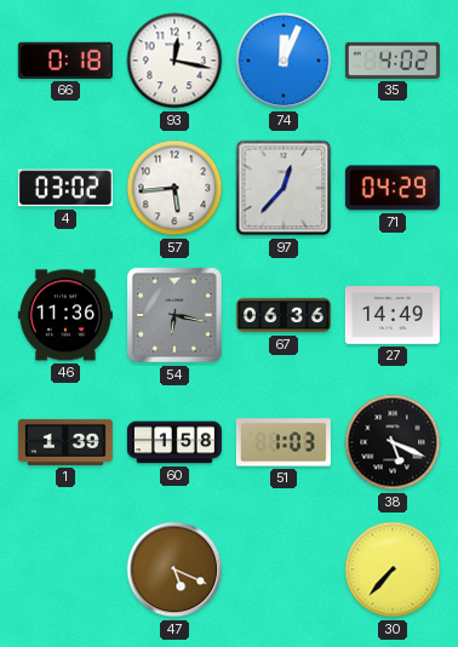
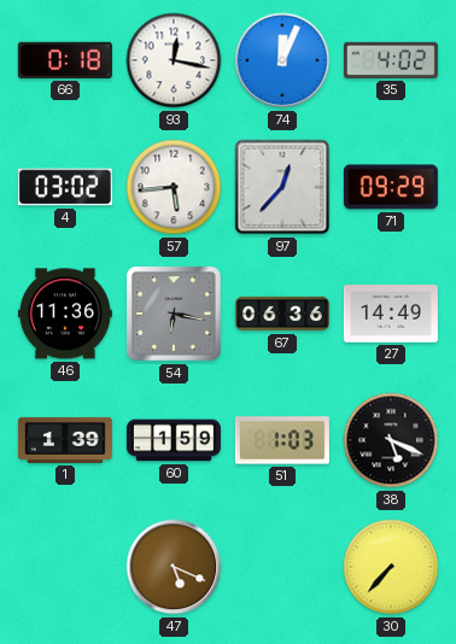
71: 04:29 -> 09:29
60: 1:58 -> 1:59
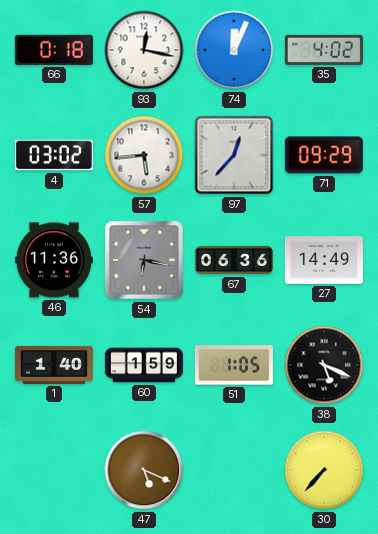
1: 1:39 -> 1:40
51: 1:03 -> 1:05
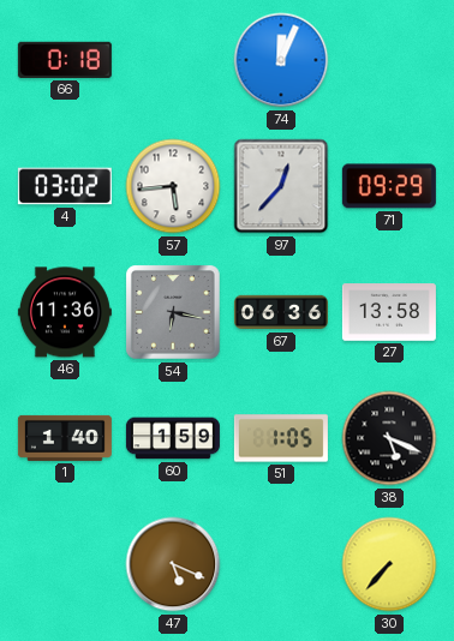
93: 12:17 -> none
35: 4:02 -> none
27: 14:49 -> 13:58
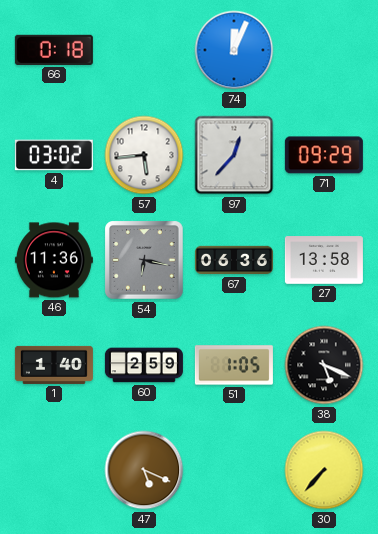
60: 1:59 -> 2:59
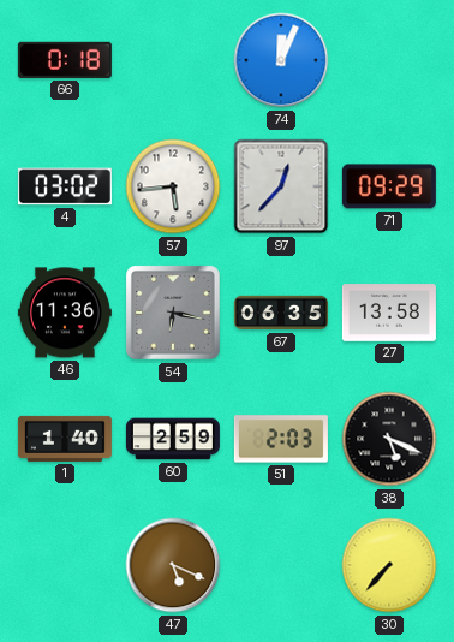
67: 06:36 -> 06:35
51: 1:05 -> 2:03
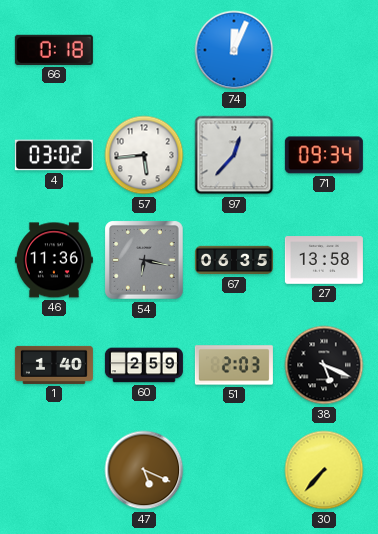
71: 09:29 -> 09:34
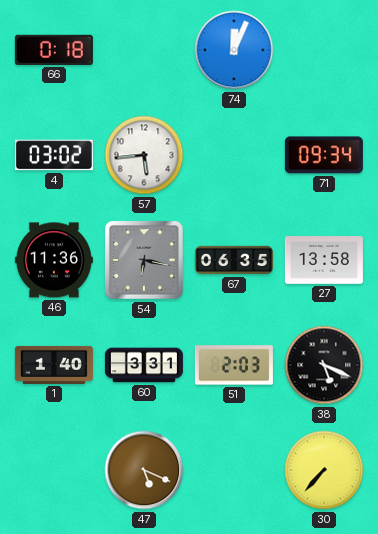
97: 12:37 -> none
60: 2:59 -> 3:31
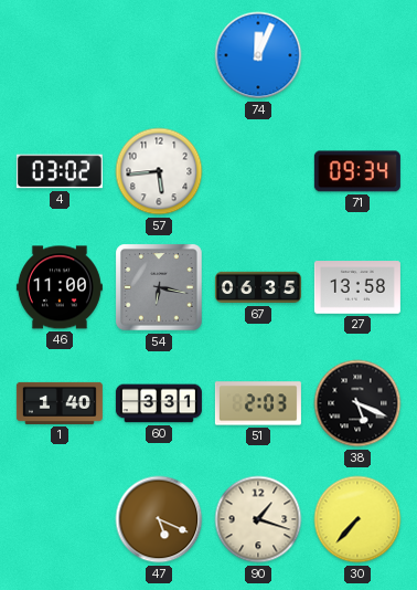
66: 0:18 -> none
46: 11:36 -> 11:00
90: none -> 1:18
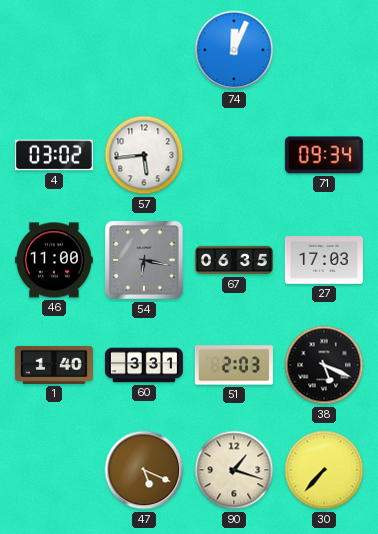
27: 13:58 -> 17:03
